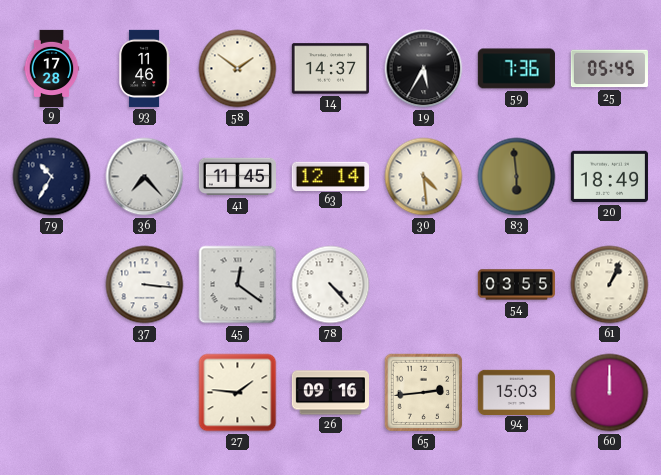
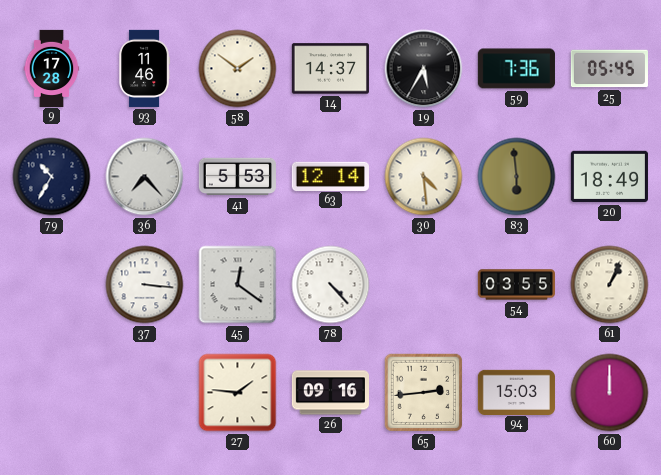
41: 11:45 -> 5:53
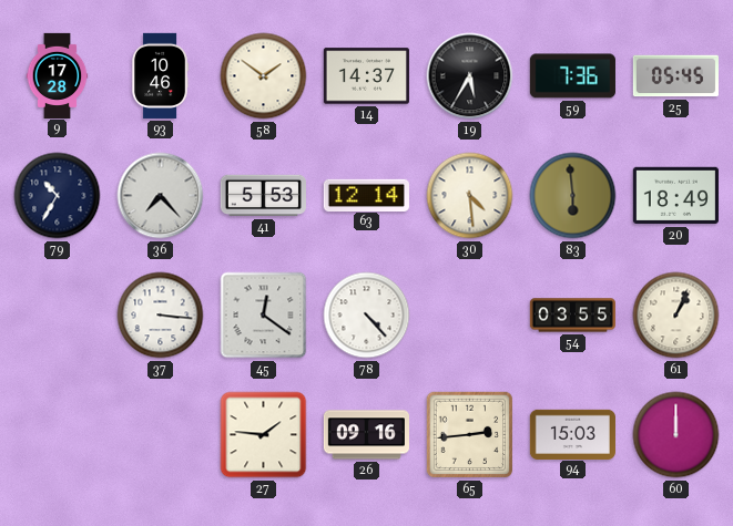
93: 11:46 -> 10:46
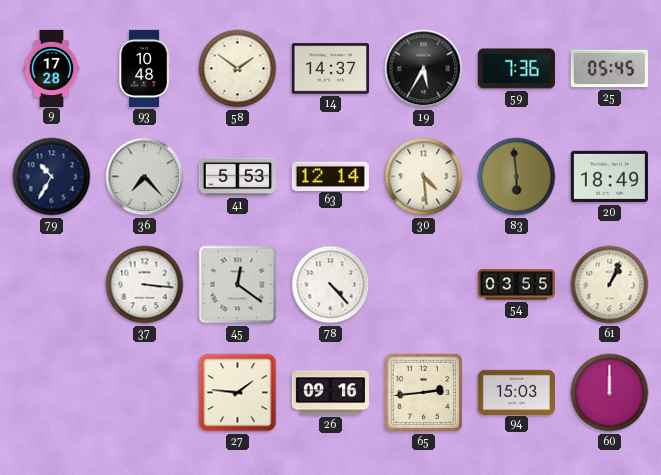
93: 10:46 -> 10:48
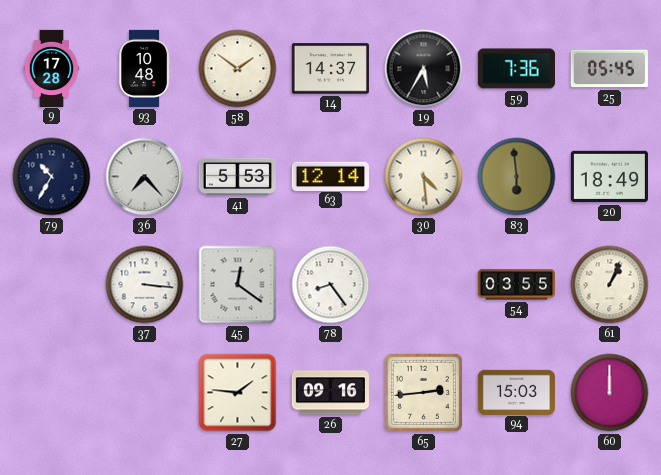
78: 4:23 -> 8:24
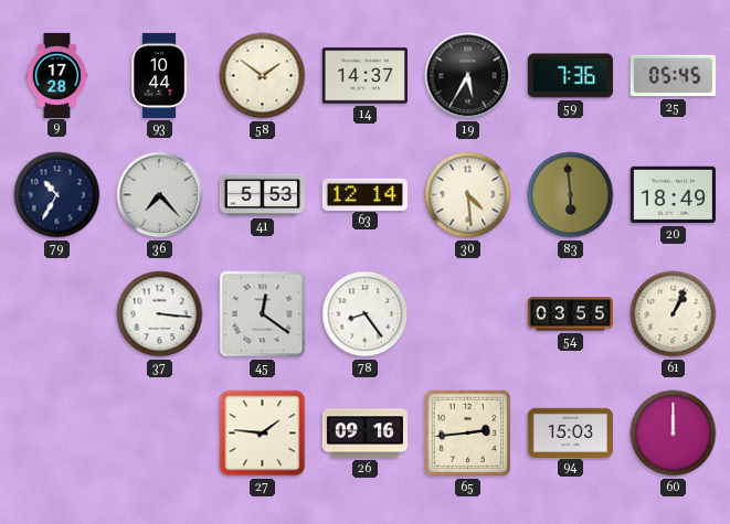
93: 10:48 -> 10:44
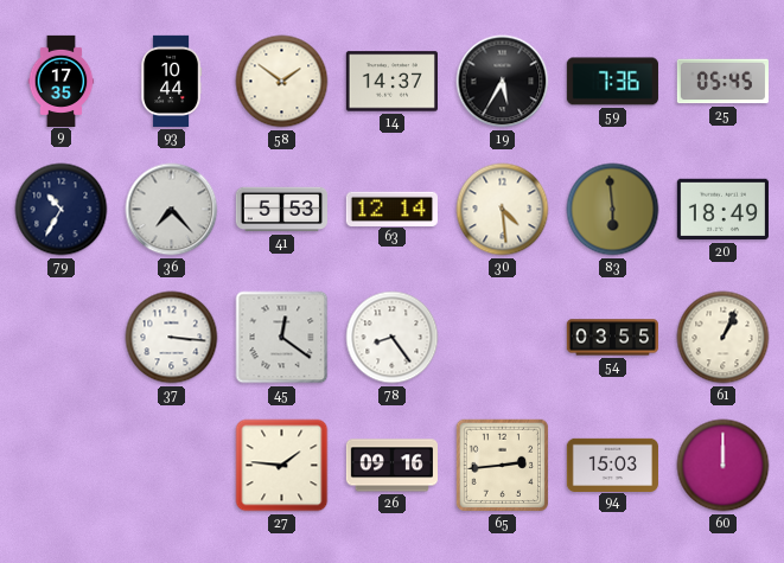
9: 17:28 -> 17:35
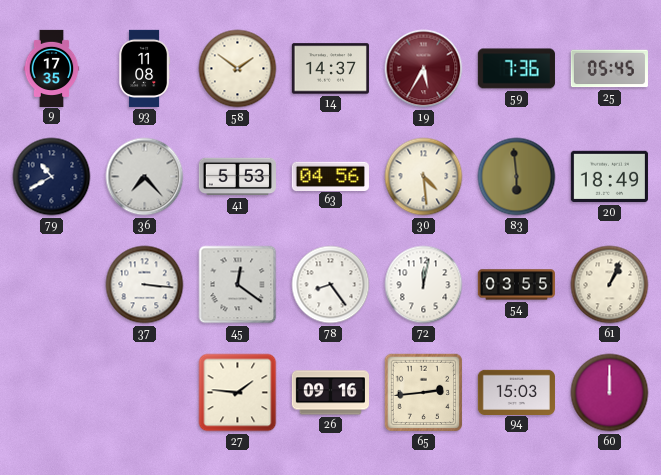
93: 10:44 -> 11:08
19 dial: black -> burgundy
79: 10:35 -> 10:40
63: 12:14 -> 04:56
72: none -> 12:02
